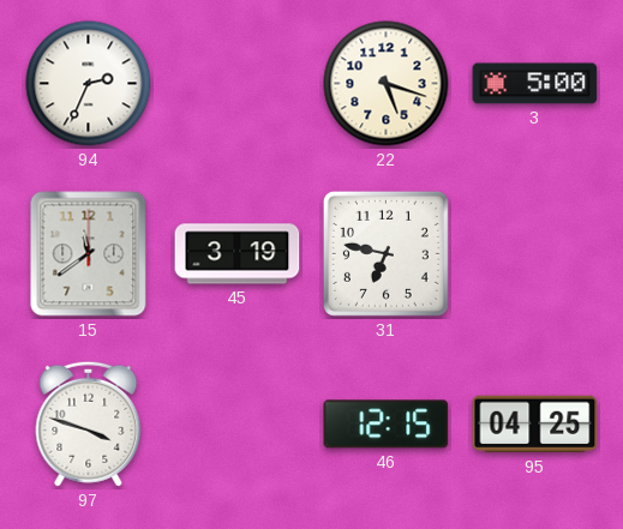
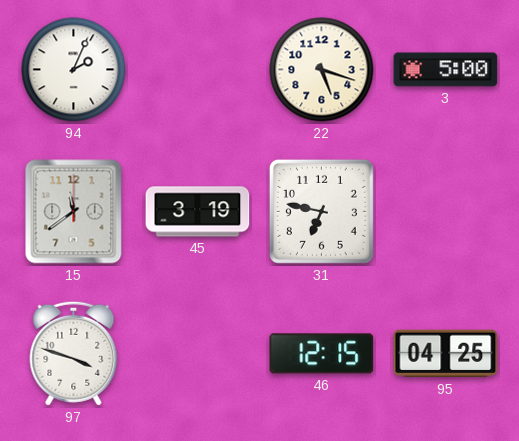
94: 2:34 -> 2:04
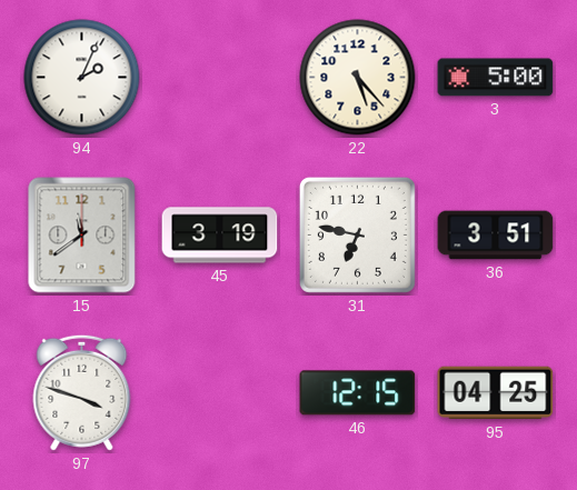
22: 5:18 -> 5:23
36: none -> 3:51
